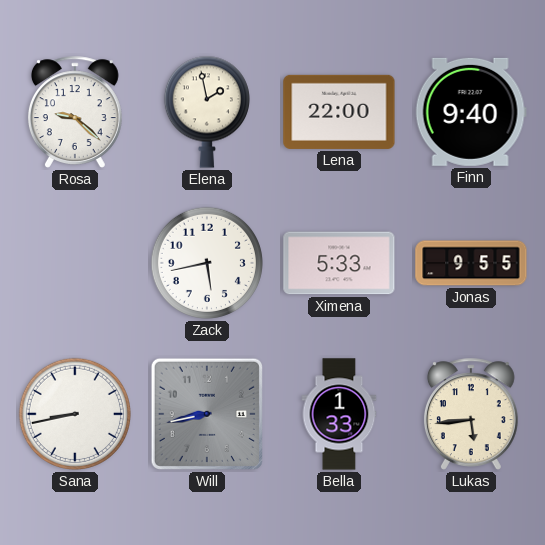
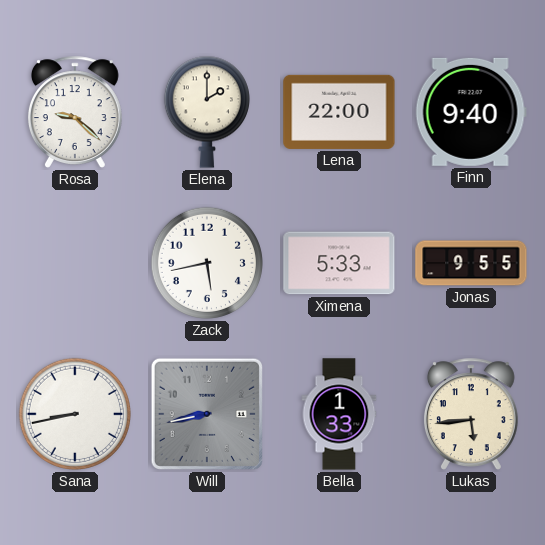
Elena: 1:58 -> 2:00
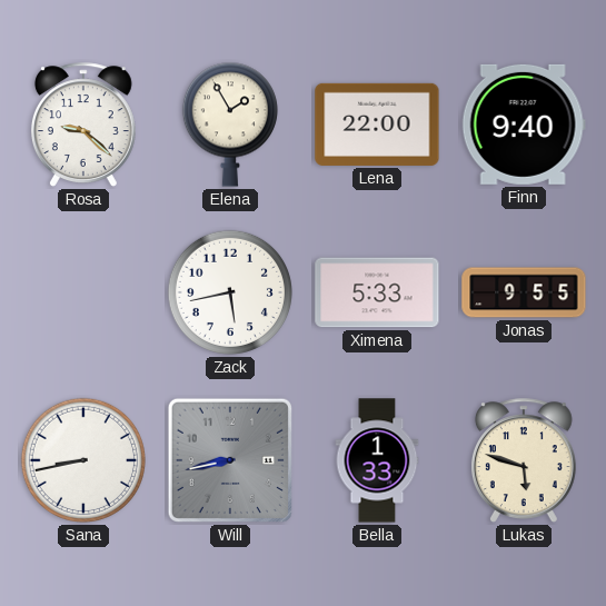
Elena: 2:00 -> 1:55
Lukas: 5:44 -> 5:48
